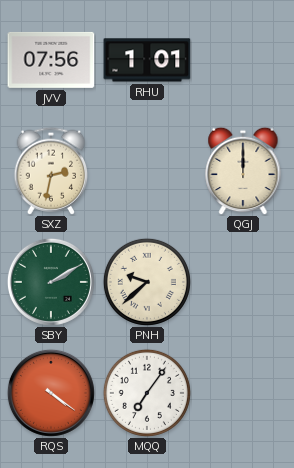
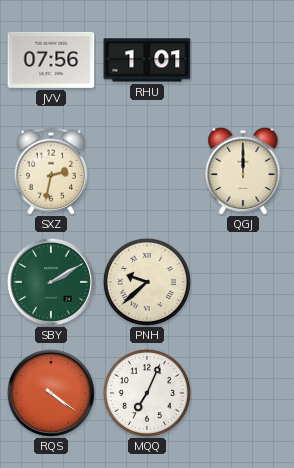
MQQ: 7:06 -> 7:04
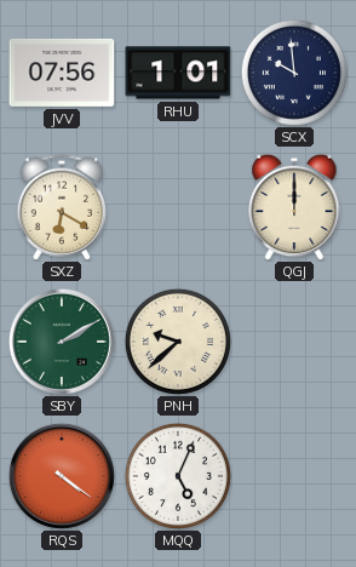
SCX: none -> 9:59
SXZ: 2:32 -> 6:20
MQQ: 7:04 -> 5:04
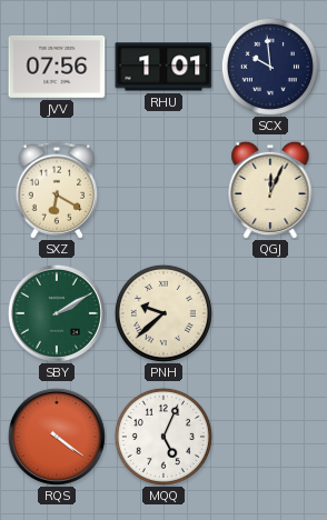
QGJ: 12:00 -> 12:04
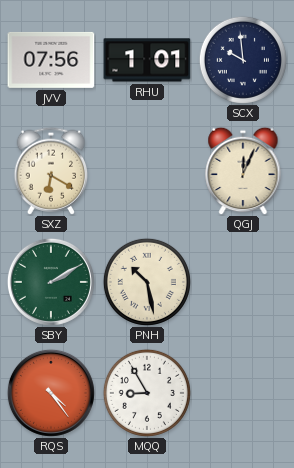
PNH: 9:38 -> 10:28
RQS: 4:21 -> 4:24
MQQ: 5:04 -> 8:55
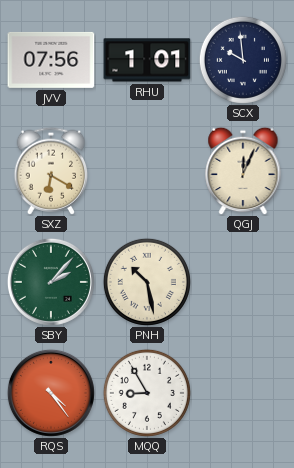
SBY: 2:10 -> 2:07
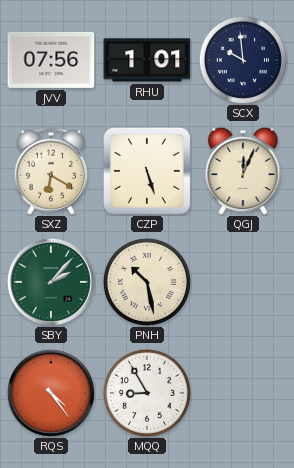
CZP: none -> 5:27
